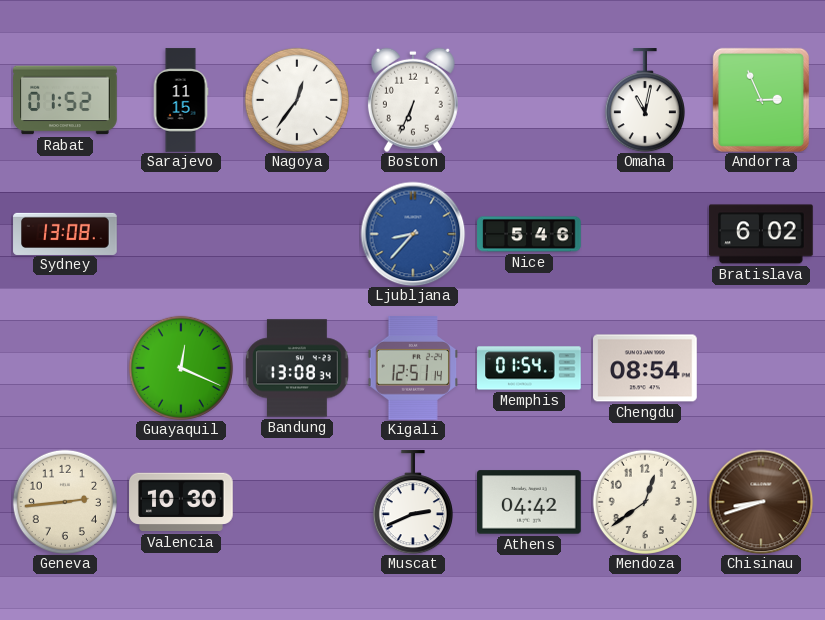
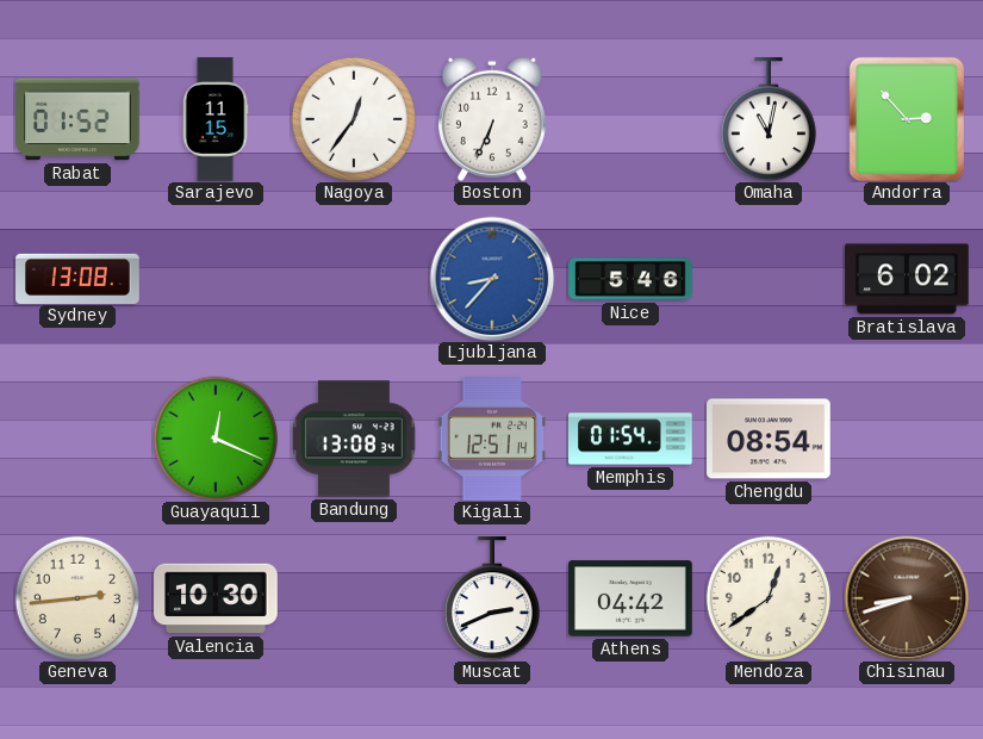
Andorra: 2:56 -> 2:53
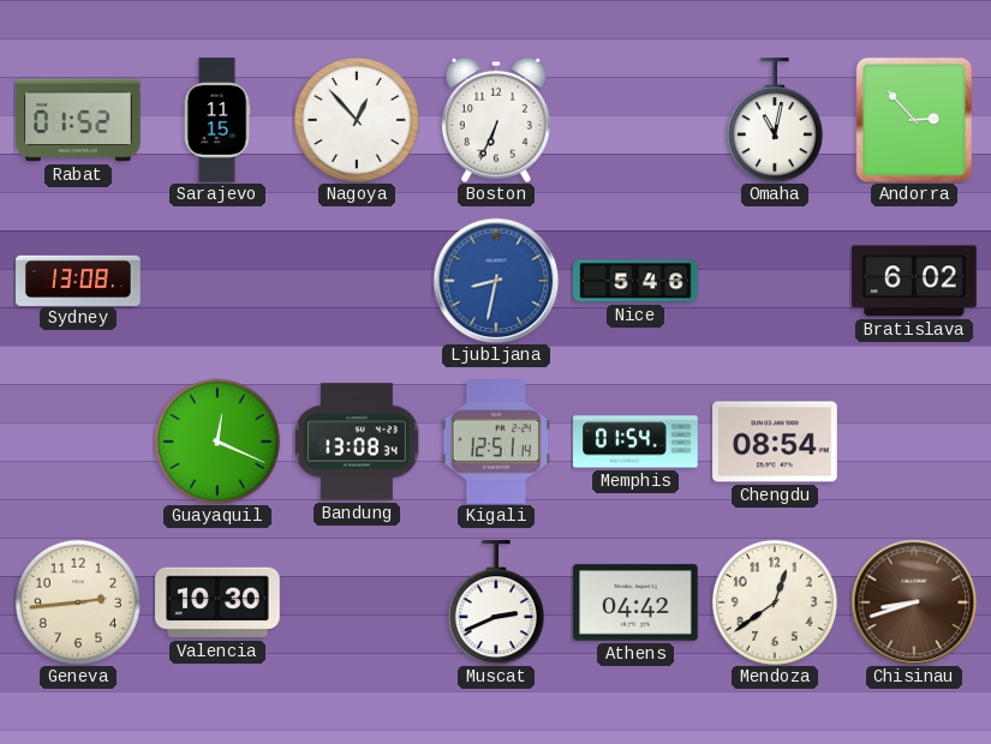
Nagoya: 12:36 -> 12:53
Ljubljana: 8:37 -> 8:32
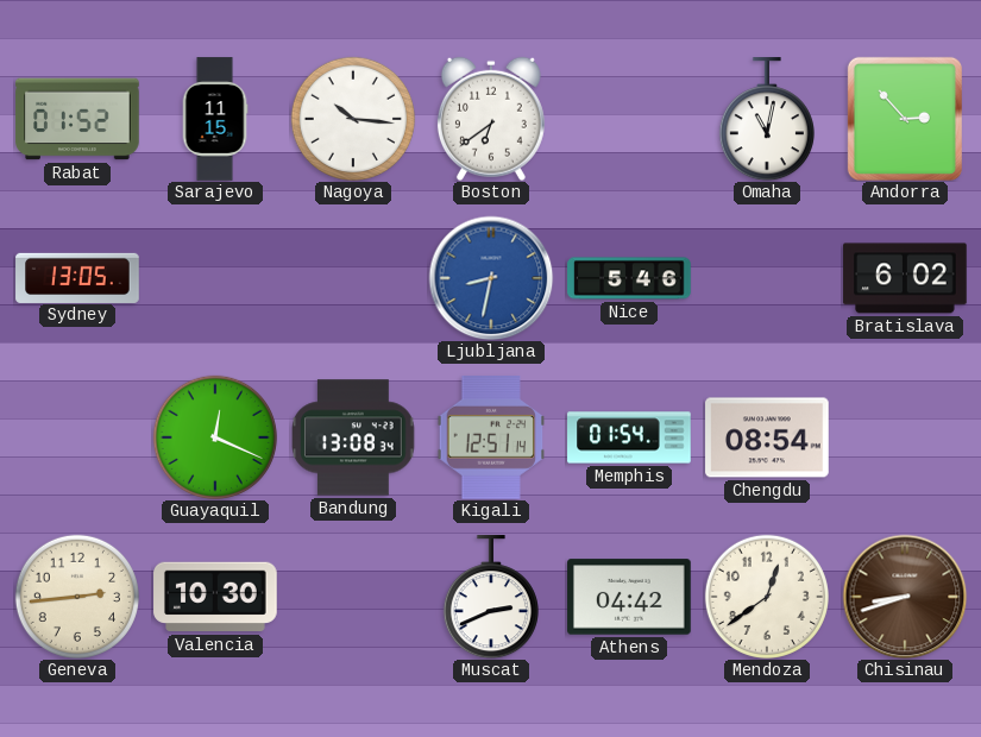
Nagoya: 12:53 -> 10:16
Boston: 6:34 -> 6:39
Sydney: 13:08 -> 13:05
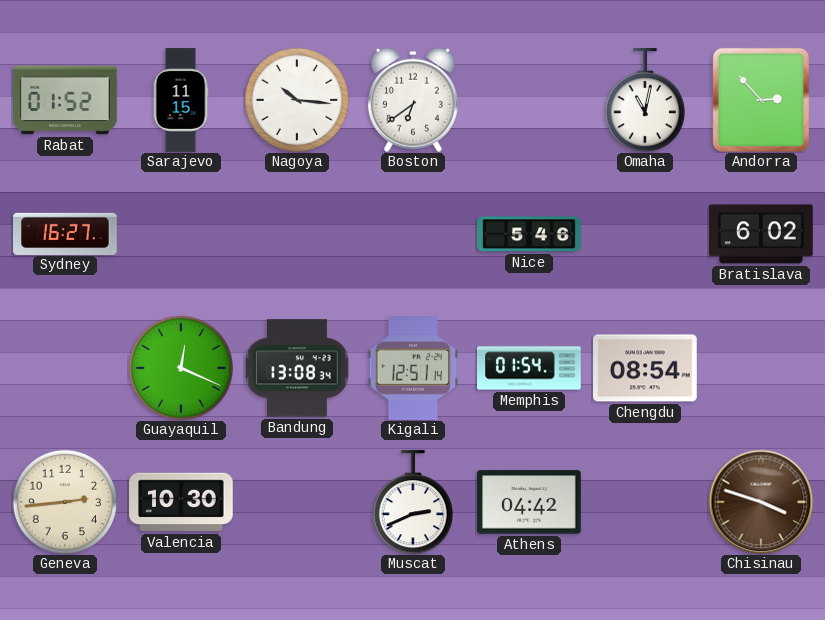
Sydney: 13:05 -> 16:27
Ljubljana: 8:32 -> none
Mendoza: 12:39 -> none
Chisinau: 8:42 -> 3:48
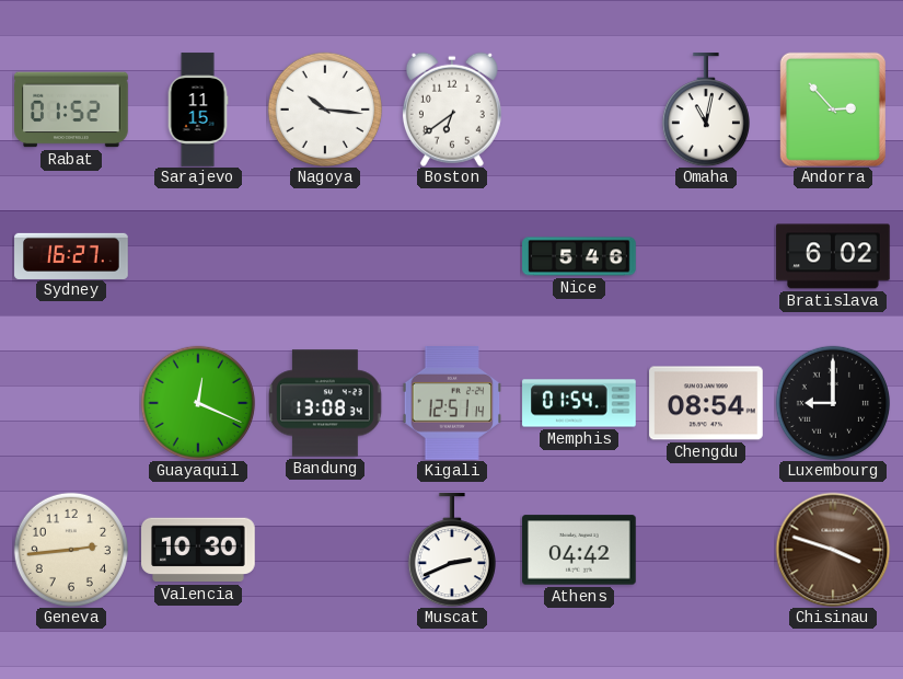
Luxembourg: none -> 9:00
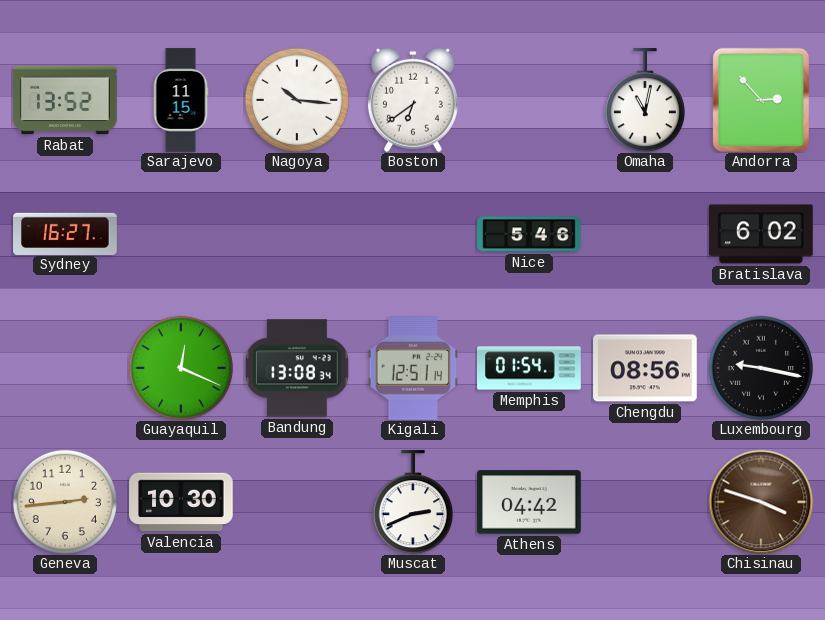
Rabat: 01:52 -> 13:52
Chengdu: 08:54 -> 08:56
Luxembourg: 9:00 -> 9:17
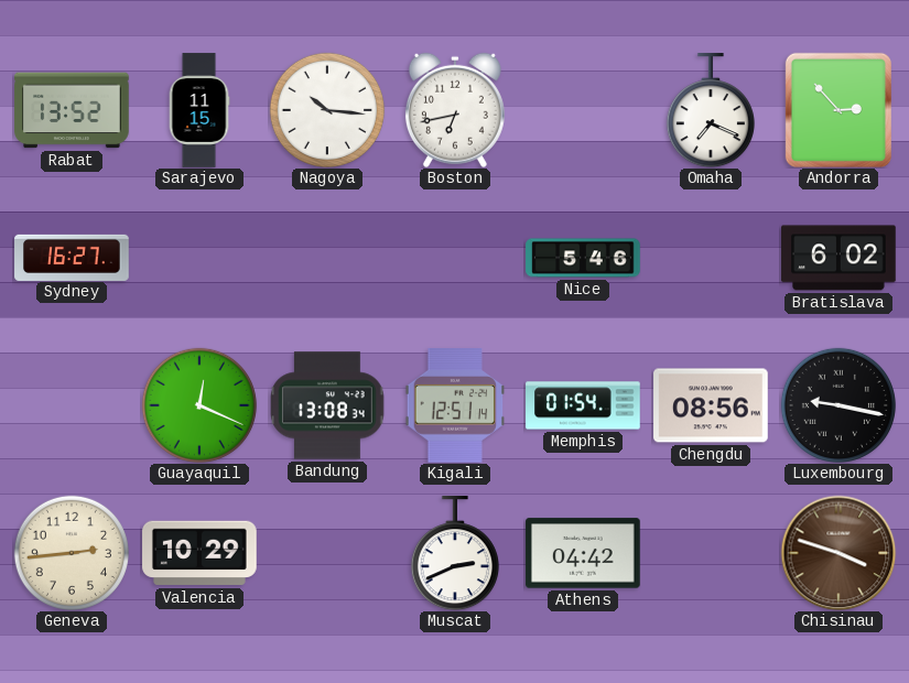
Boston: 6:39 -> 6:43
Omaha: 11:02 -> 7:19
Valencia: 10:30 -> 10:29
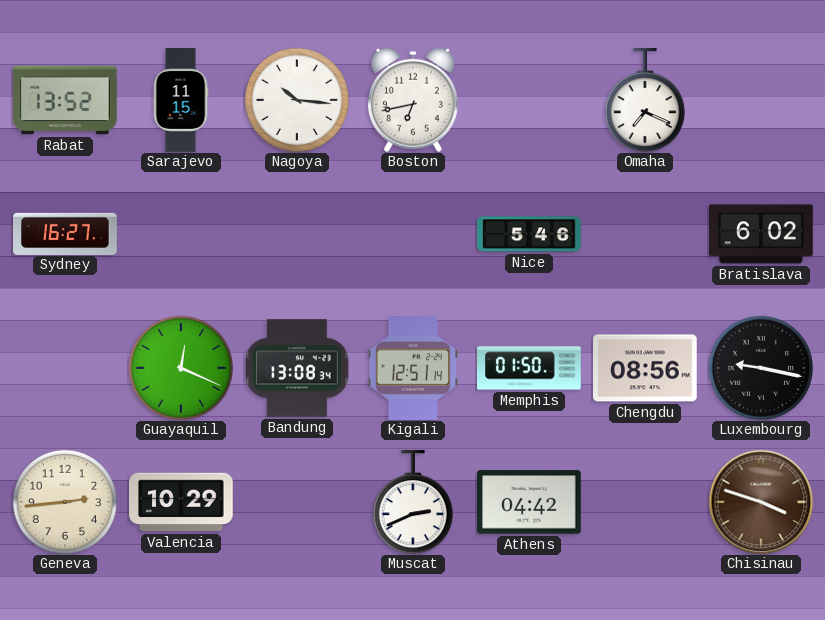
Andorra: 2:53 -> none
Memphis: 01:54 -> 01:50
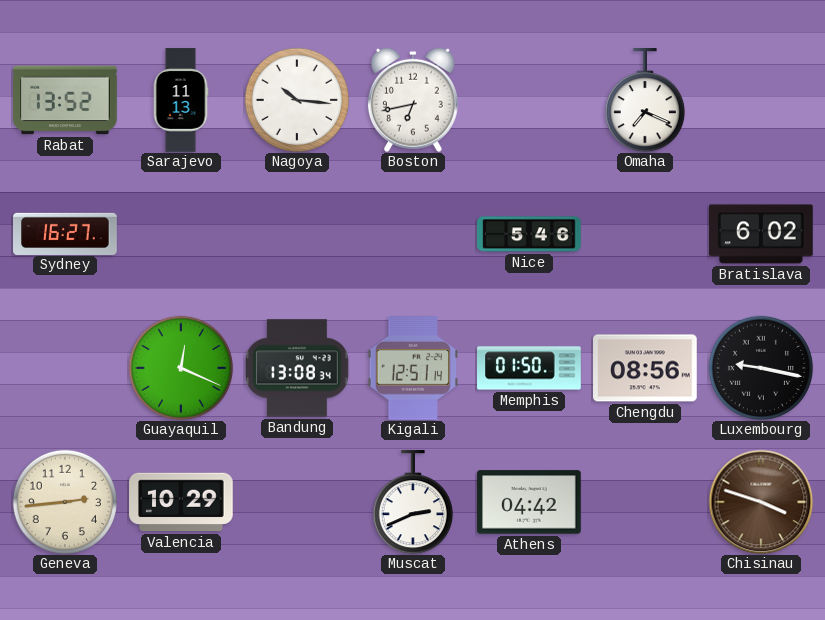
Sarajevo: 11:15 -> 11:13
